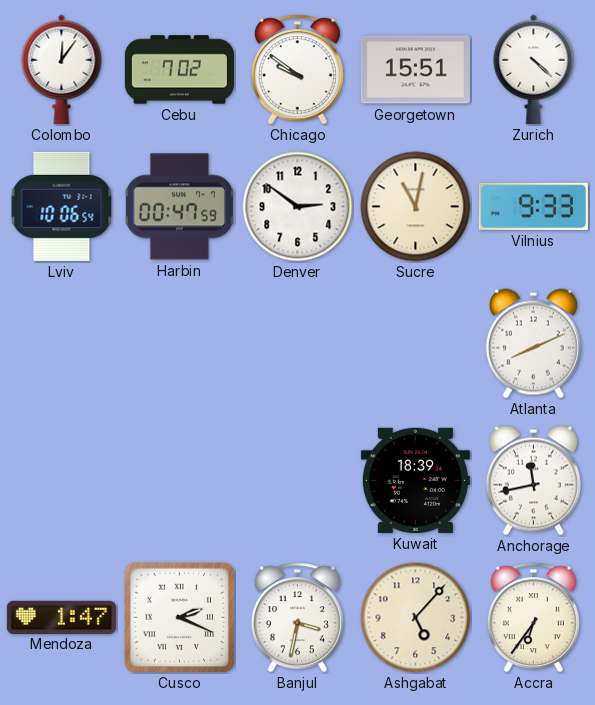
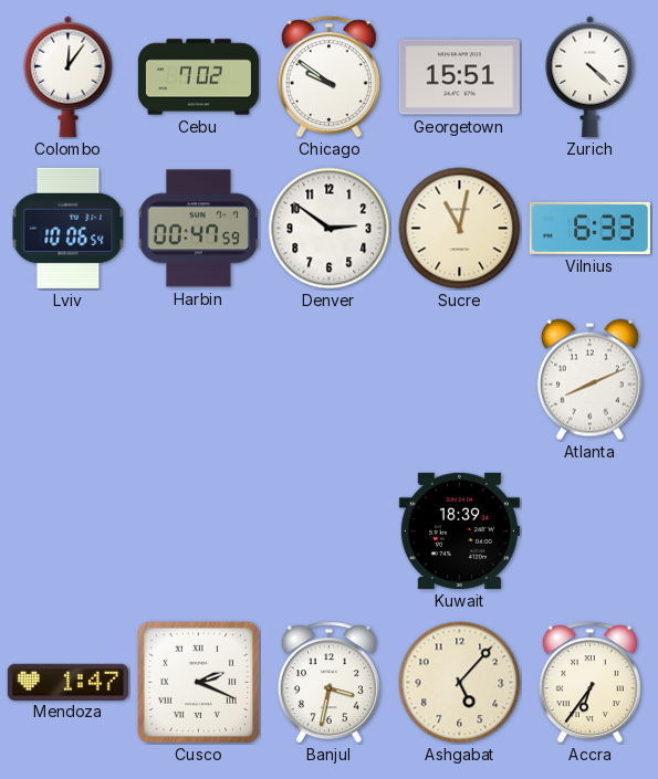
Vilnius: 9:33 -> 6:33
Anchorage: 11:43 -> none
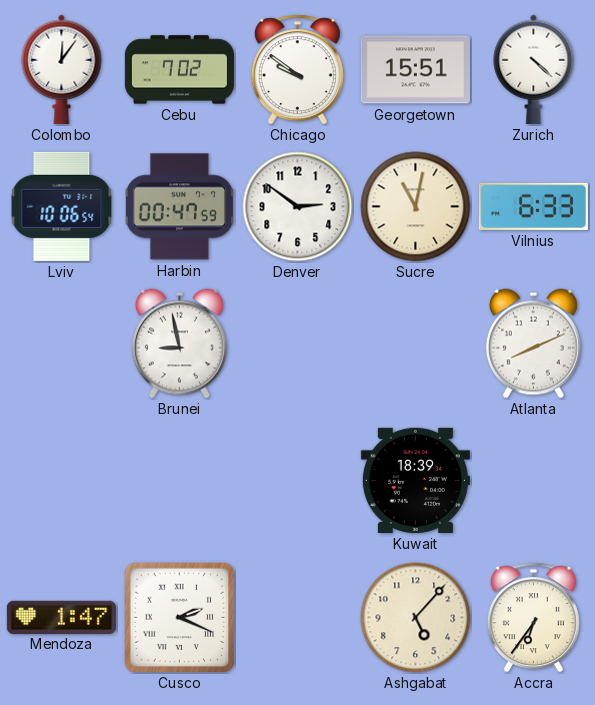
Brunei: none -> 8:58
Banjul: 3:32 -> none
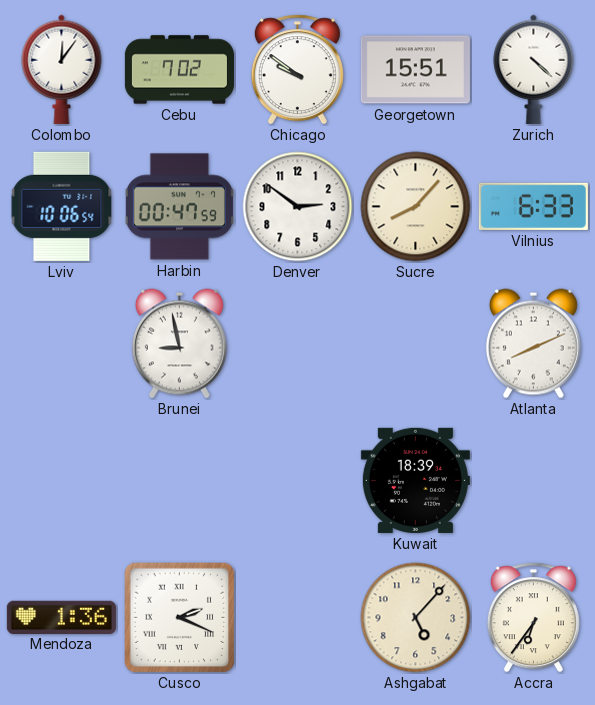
Sucre: 11:02 -> 8:07
Mendoza: 1:47 -> 1:36
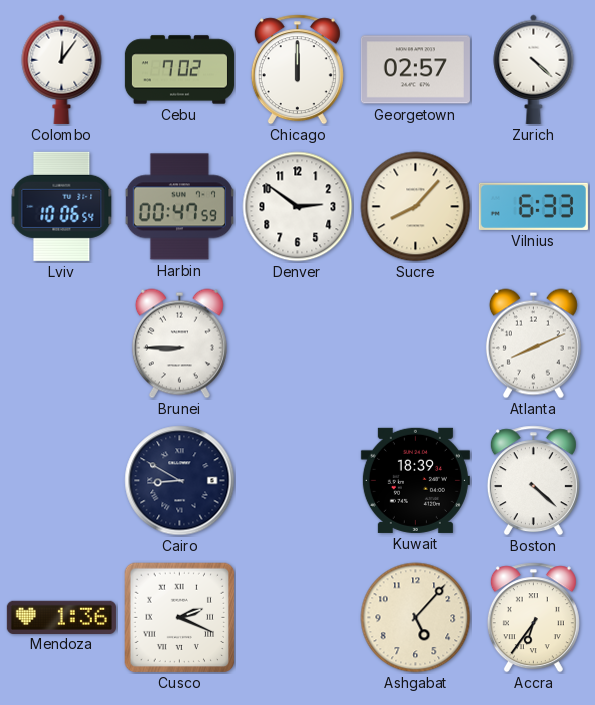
Chicago: 9:51 -> 12:00
Georgetown: 15:51 -> 02:57
Brunei: 8:58 -> 8:45
Cairo: none -> 8:50
Boston: none -> 4:22
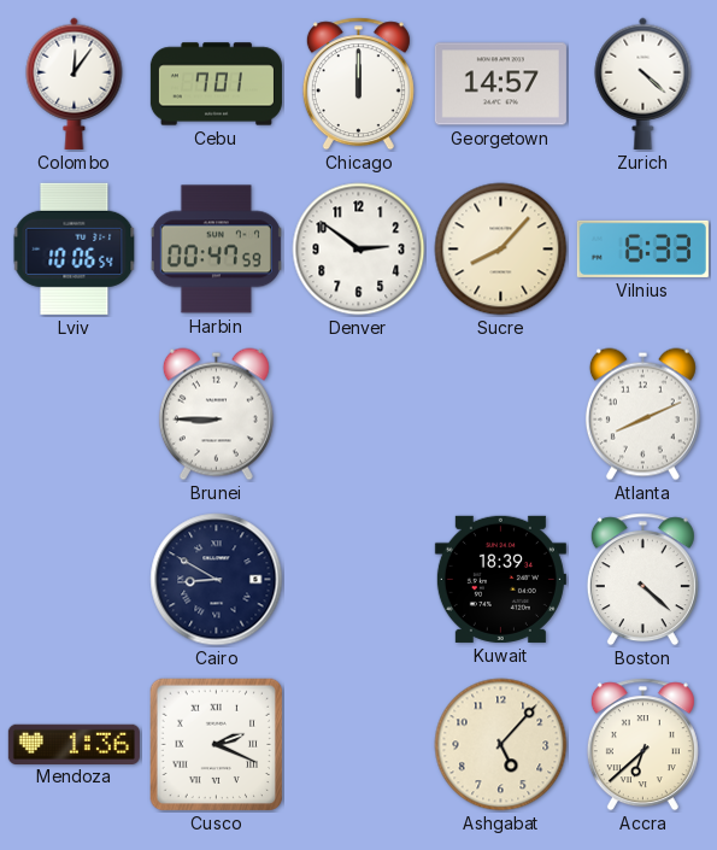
Cebu: 7:02 -> 7:01
Georgetown: 02:57 -> 14:57
Accra: 6:36 -> 6:38
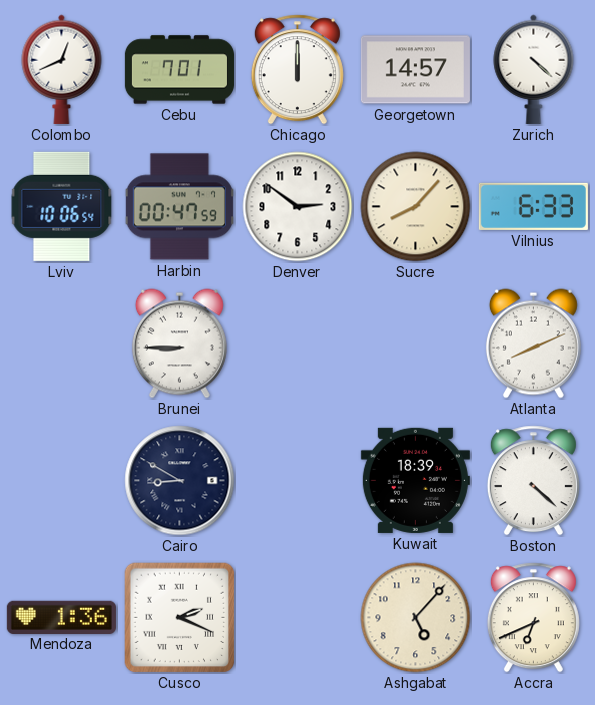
Colombo: 12:06 -> 12:41
Accra: 6:38 -> 6:41
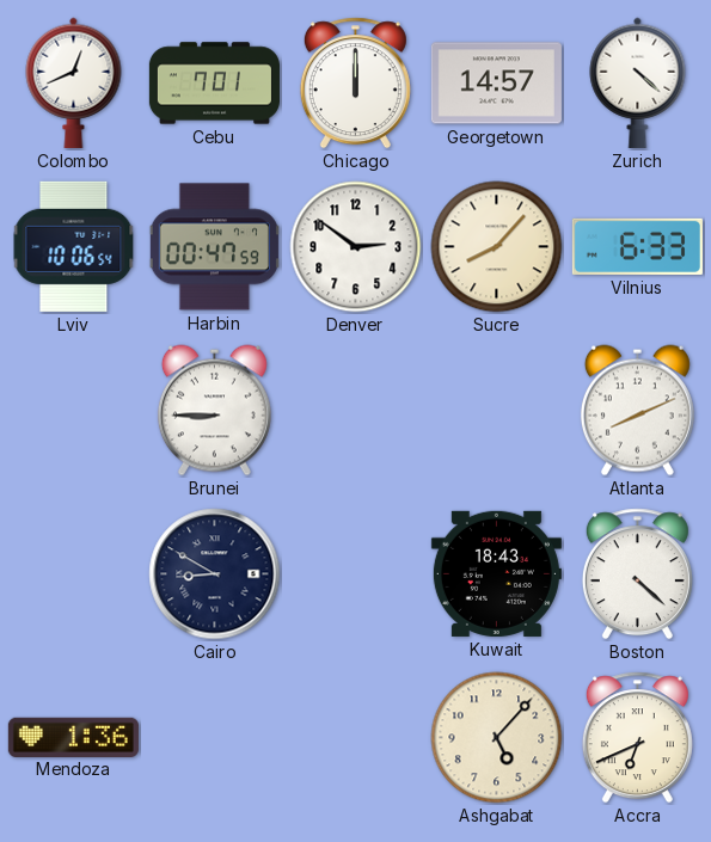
Kuwait: 18:39 -> 18:43
Cusco: 2:19 -> none
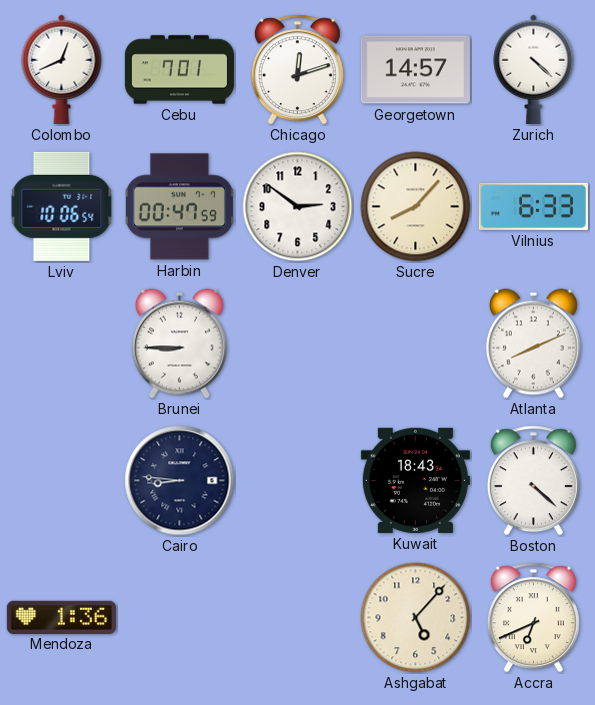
Chicago: 12:00 -> 12:12
Cairo: 8:50 -> 8:46
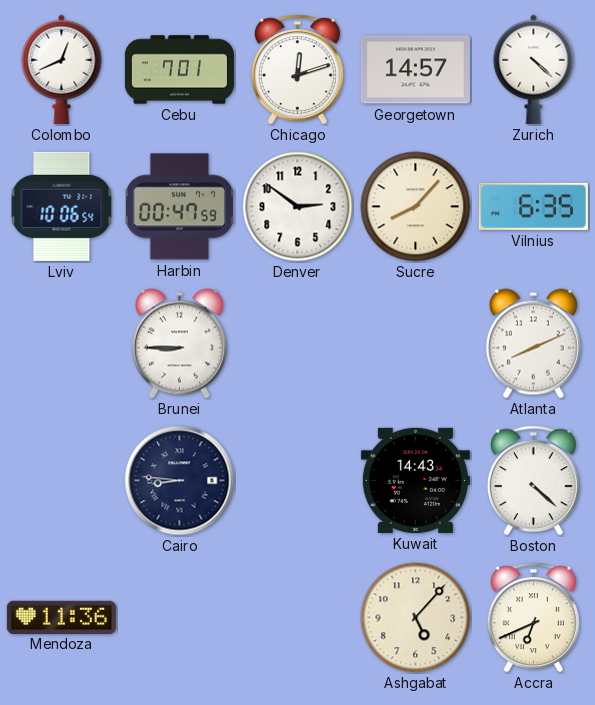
Vilnius: 6:33 -> 6:35
Kuwait: 18:43 -> 14:43
Mendoza: 1:36 -> 11:36
